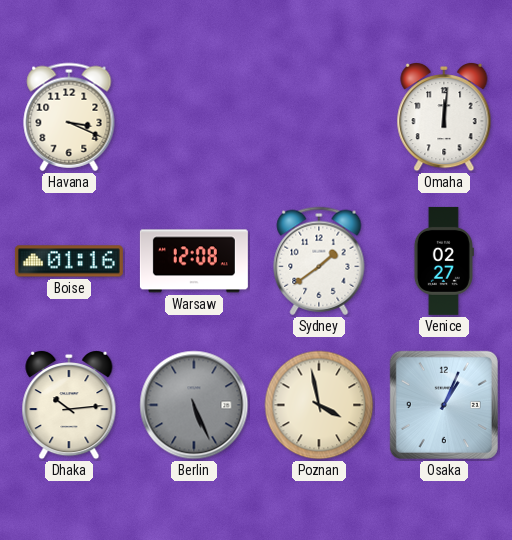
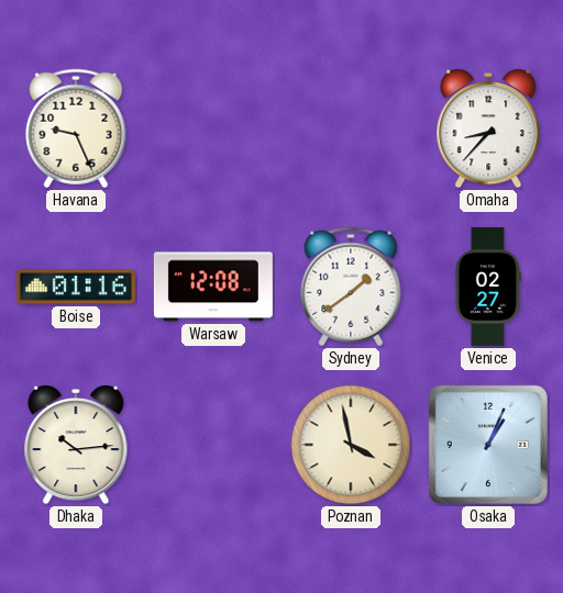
Havana: 3:19 -> 9:26
Omaha: 12:01 -> 8:37
Berlin: 5:26 -> none
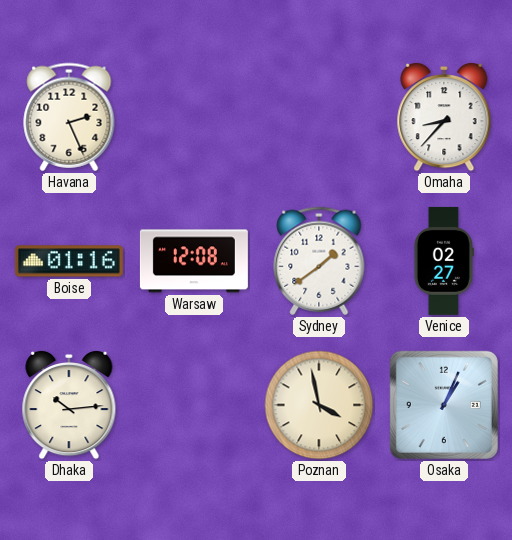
Havana: 9:26 -> 2:26
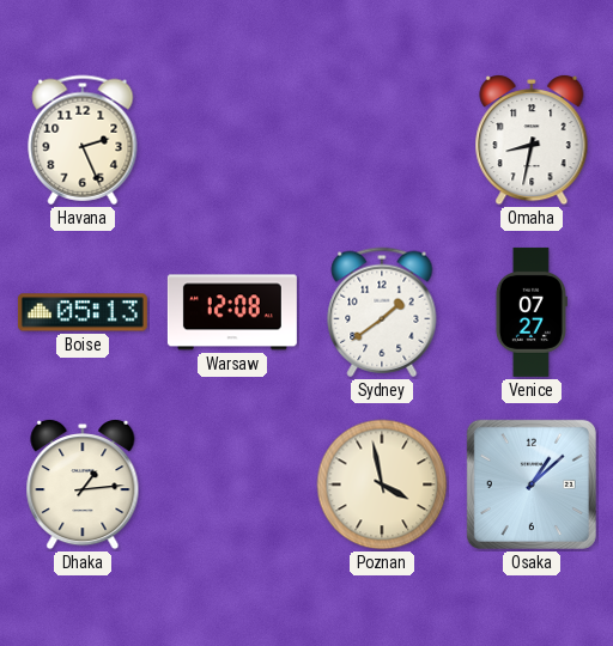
Omaha: 8:37 -> 8:32
Boise: 01:16 -> 05:13
Venice: 02:27 -> 07:27
Dhaka: 10:14 -> 1:14
Osaka: 1:04 -> 1:08
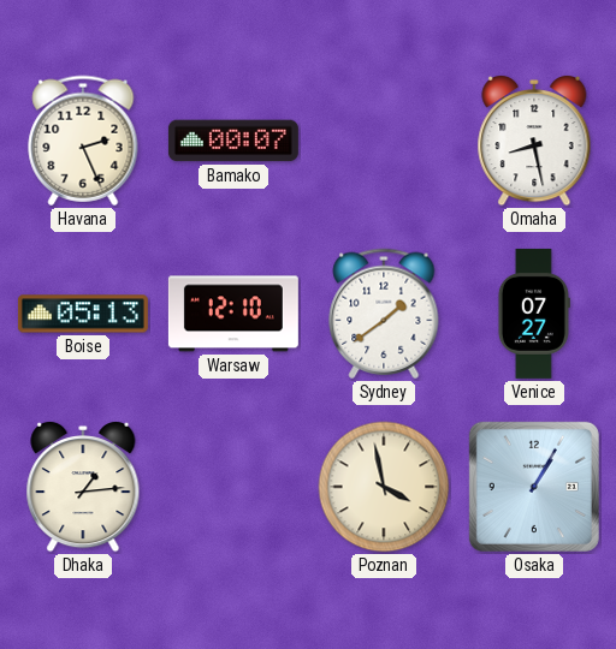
Bamako: none -> 00:07
Omaha: 8:32 -> 8:28
Warsaw: 12:08 -> 12:10
Osaka: 1:08 -> 1:05
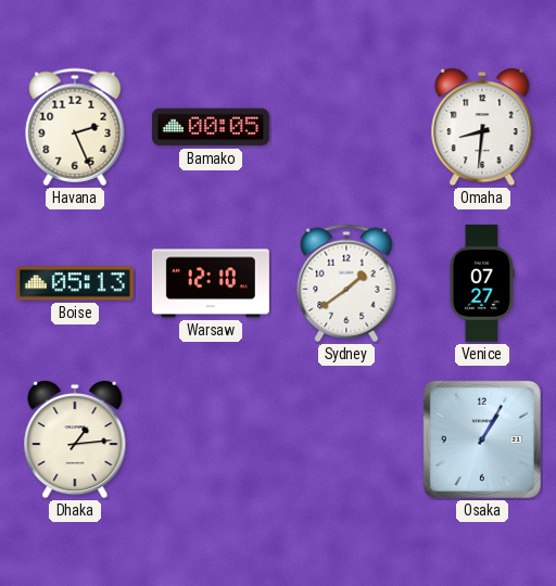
Bamako: 00:07 -> 00:05
Omaha: 8:28 -> 8:31
Poznan: 3:58 -> none
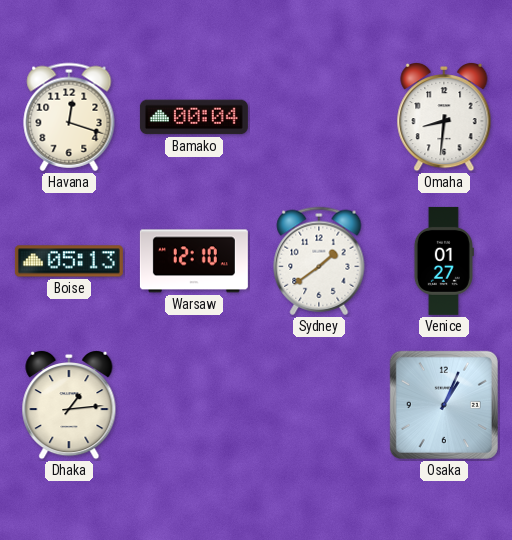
Havana: 2:26 -> 12:18
Bamako: 00:05 -> 00:04
Venice: 07:27 -> 01:27
Osaka: 1:05 -> 1:04
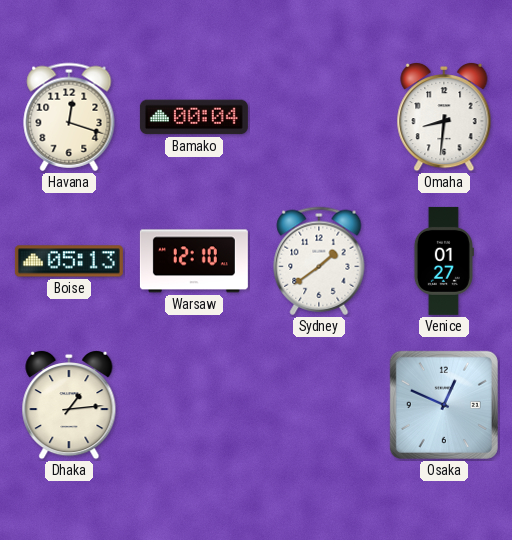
Osaka: 1:04 -> 12:49
